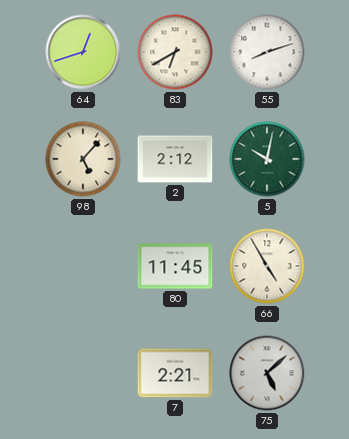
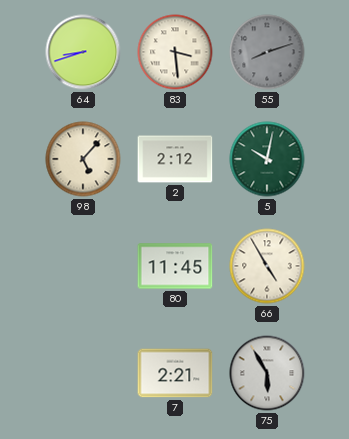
64: 12:42 -> 8:42
83: 6:40 -> 3:29
55 dial: white -> grey
75: 5:08 -> 5:55
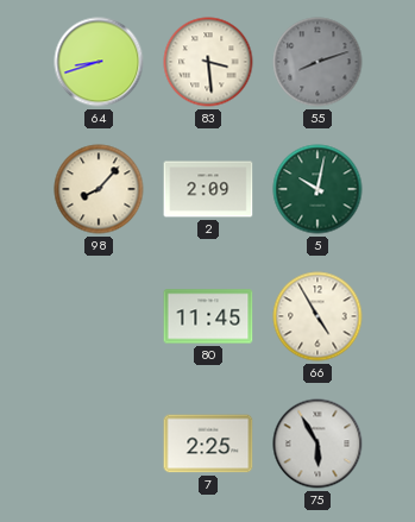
98: 5:07 -> 8:07
2: 2:12 -> 2:09
7: 2:21 -> 2:25
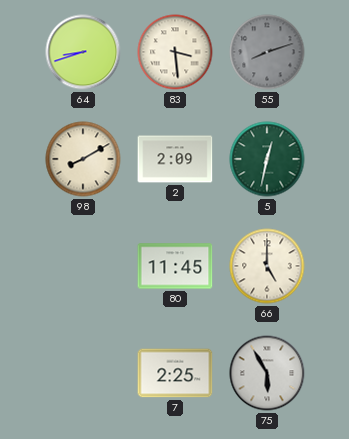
98: 8:07 -> 8:10
5: 10:02 -> 12:32
66: 4:55 -> 5:00
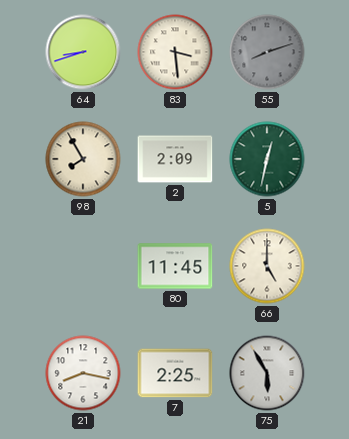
98: 8:10 -> 7:55
21: none -> 8:17
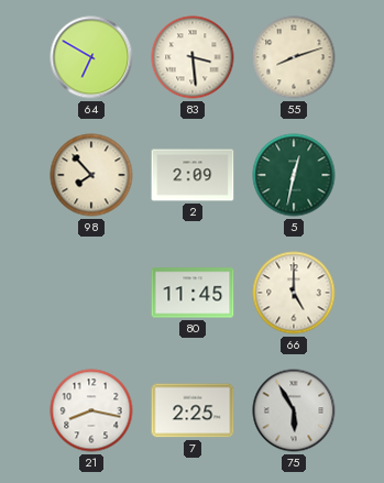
64: 8:42 -> 6:50
55 dial: grey -> cream
98: 7:55 -> 7:53
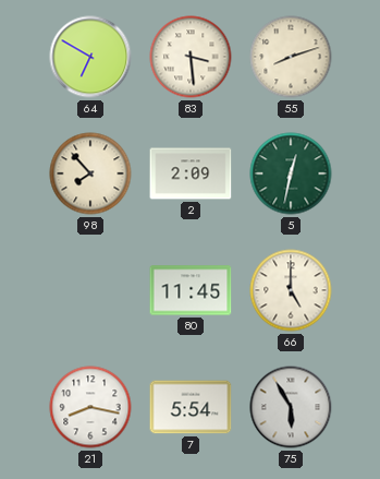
7: 2:25 -> 5:54
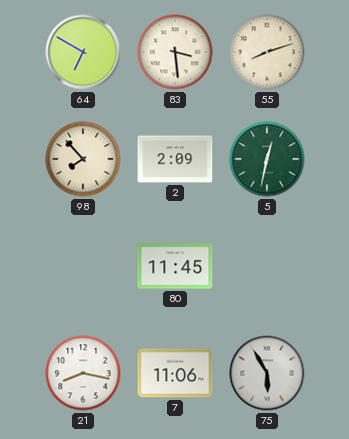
66: 5:00 -> none
7: 5:54 -> 11:06
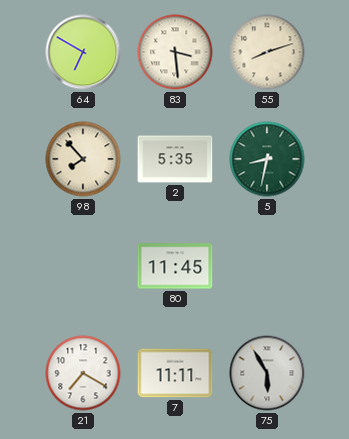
2: 2:09 -> 5:35
5: 12:32 -> 8:32
21: 8:17 -> 7:20
7: 11:06 -> 11:11
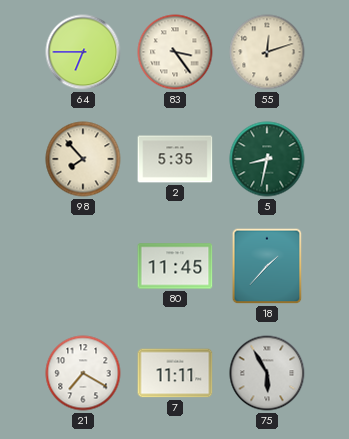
64: 6:50 -> 6:45
83: 3:29 -> 3:24
55: 8:12 -> 12:12
18: none -> 1:37
